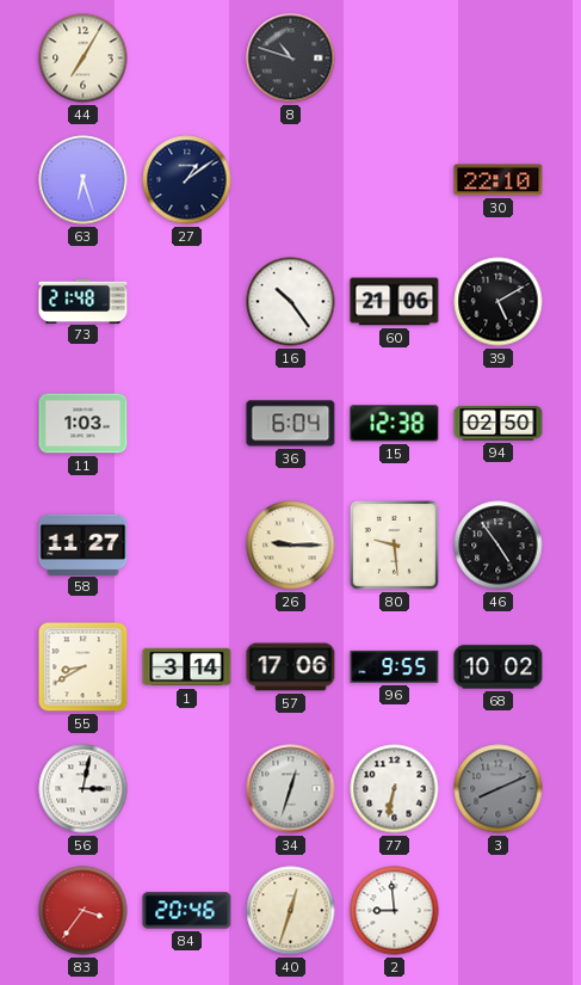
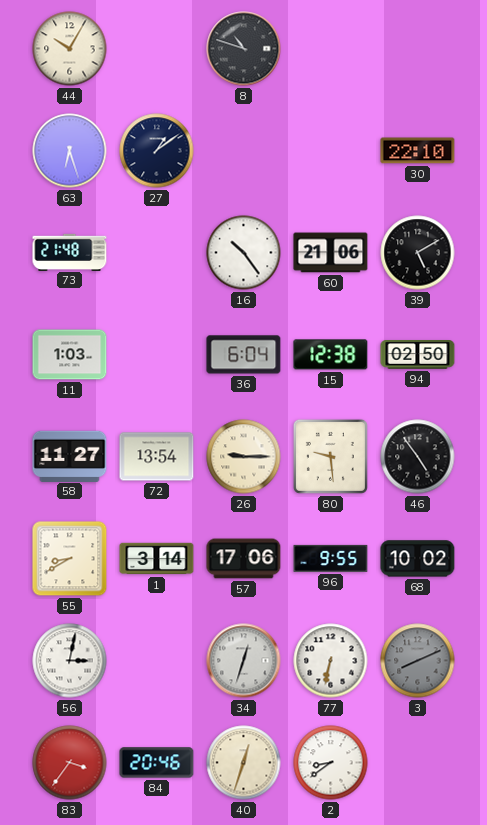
44: 7:05 -> 10:05
72: none -> 13:54
2: 8:59 -> 8:39
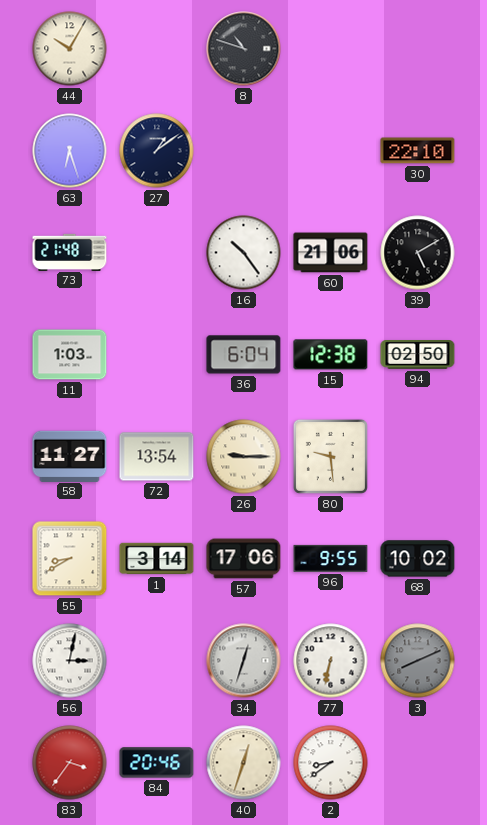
46: 4:54 -> none
